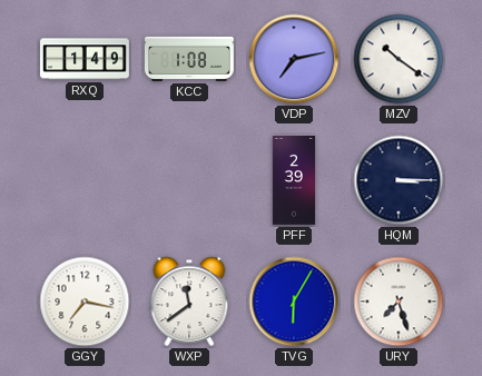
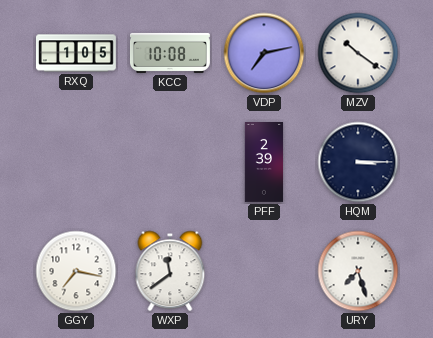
RXQ: 1:49 -> 1:05
KCC: 1:08 -> 10:08
TVG: 6:05 -> none
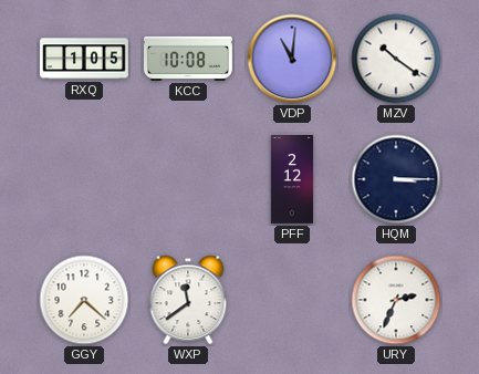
VDP: 7:13 -> 11:01
PFF: 2:39 -> 2:12
GGY: 7:17 -> 7:22
URY: 7:27 -> 2:34
